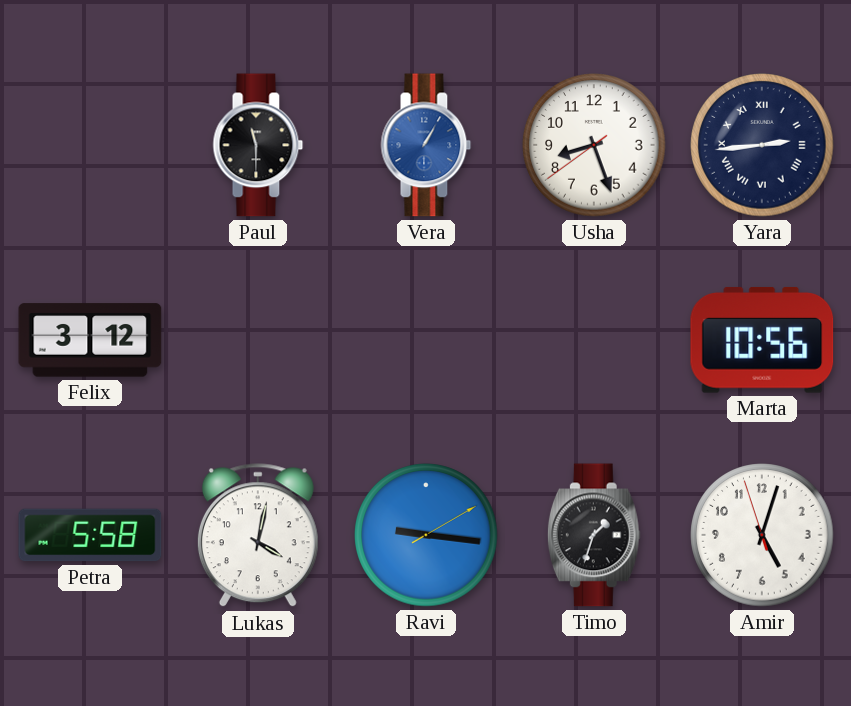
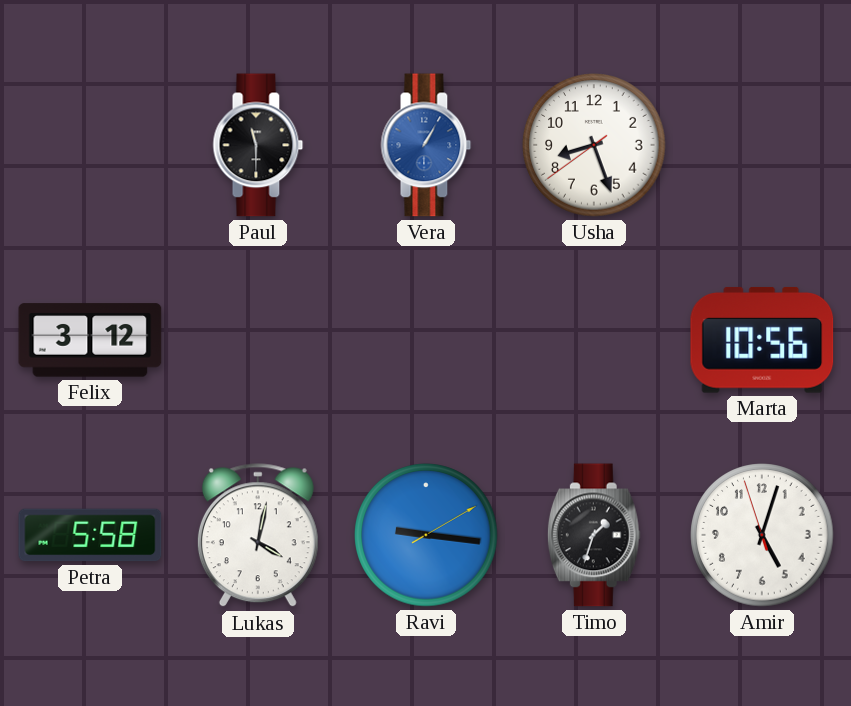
Yara: 2:44 -> none
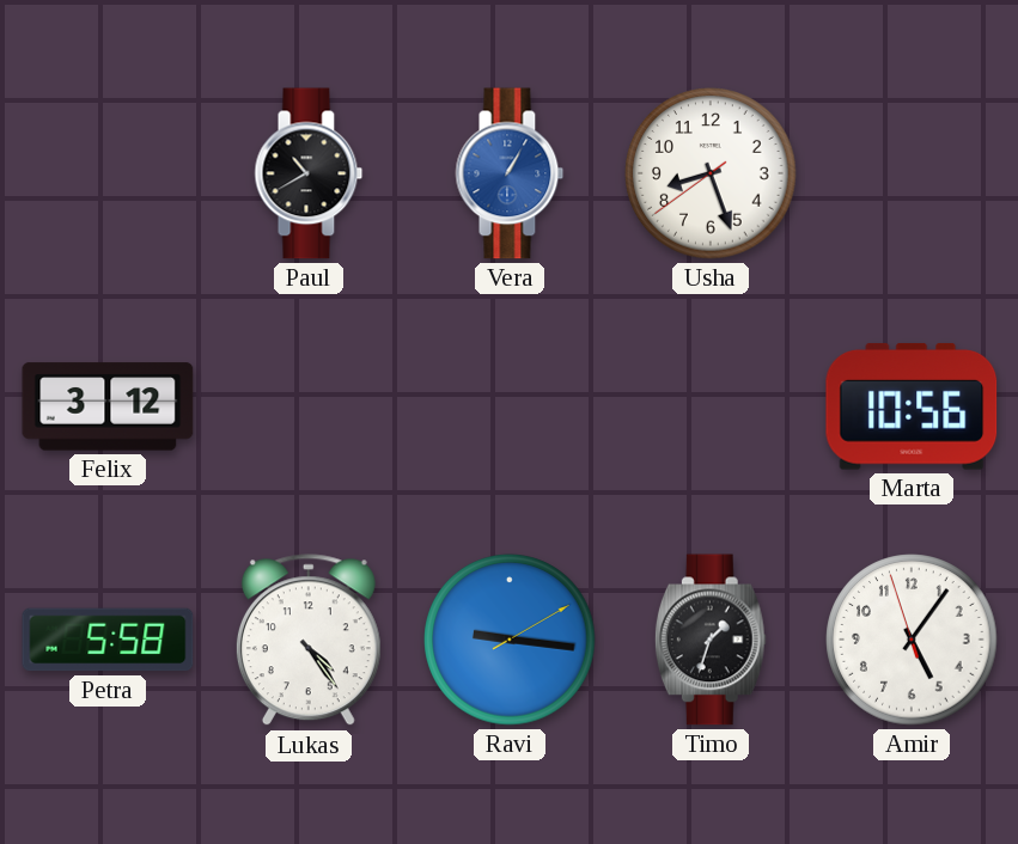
Paul: 11:30 -> 10:40
Lukas: 4:02 -> 4:24
Amir: 5:02 -> 5:05
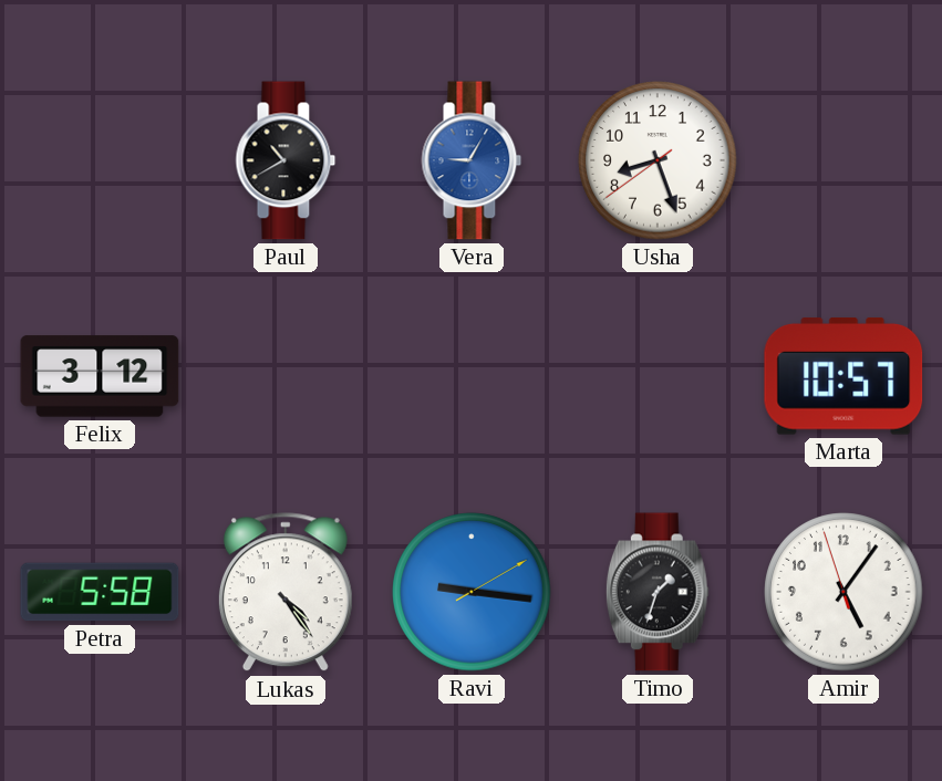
Vera: 1:05 -> 9:05
Marta: 10:56 -> 10:57
